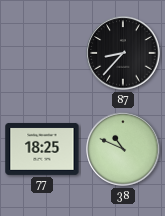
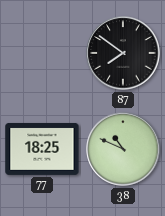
87: 8:37 -> 7:51
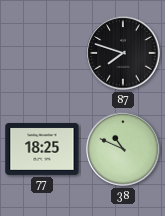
87: 7:51 -> 7:48
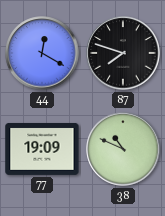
44: none -> 12:20
77: 18:25 -> 19:09
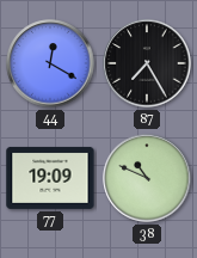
87: 7:48 -> 7:25
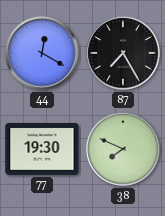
77: 19:09 -> 19:30
38: 10:49 -> 7:49
